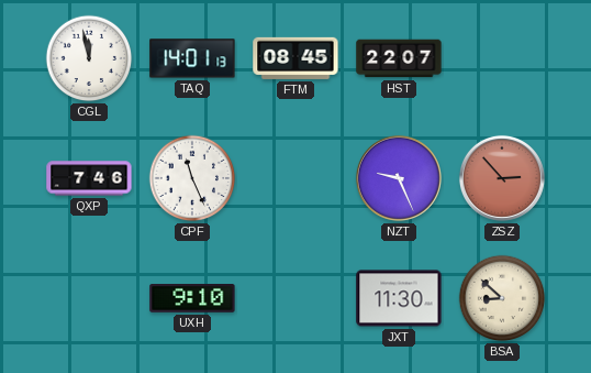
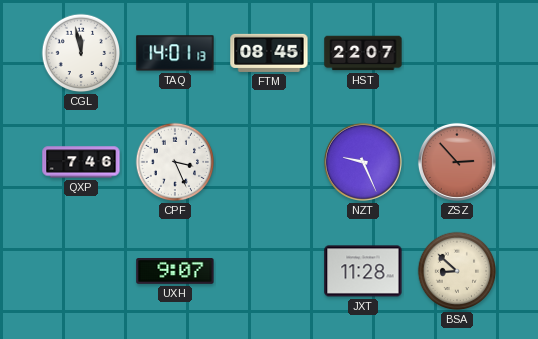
CPF: 11:26 -> 3:26
UXH: 9:10 -> 9:07
JXT: 11:30 -> 11:28
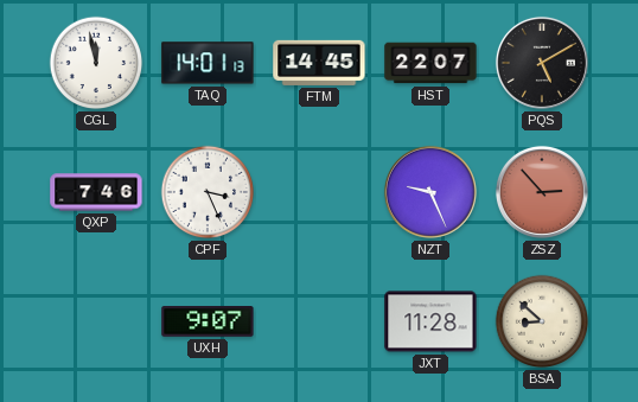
FTM: 08:45 -> 14:45
PQS: none -> 5:10
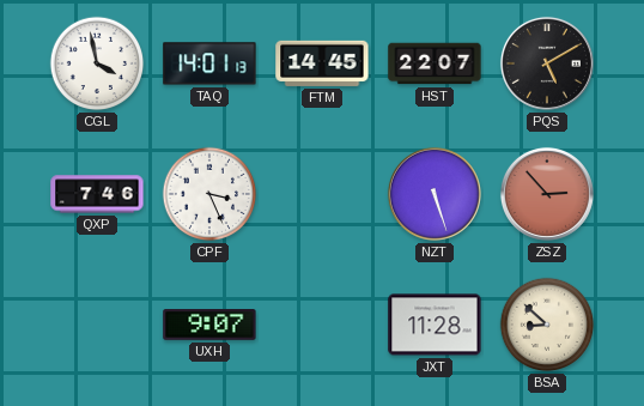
CGL: 11:58 -> 3:58
NZT: 9:26 -> 5:27
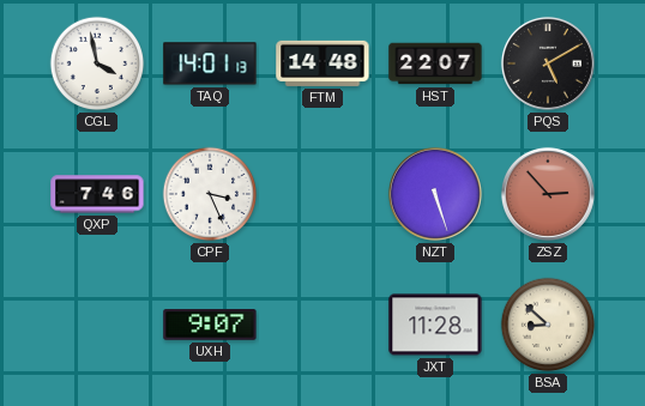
FTM: 14:45 -> 14:48
